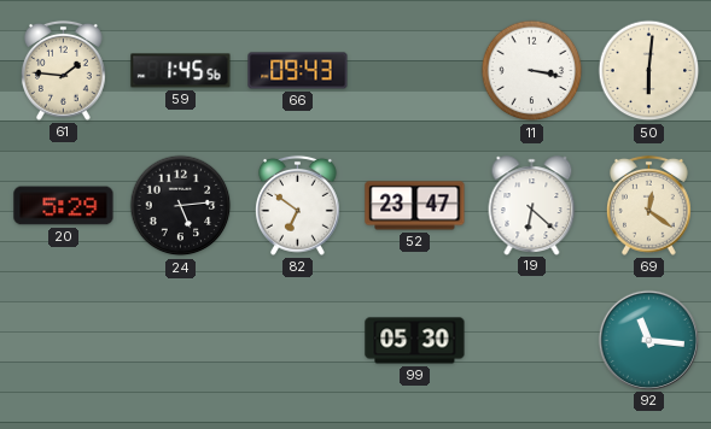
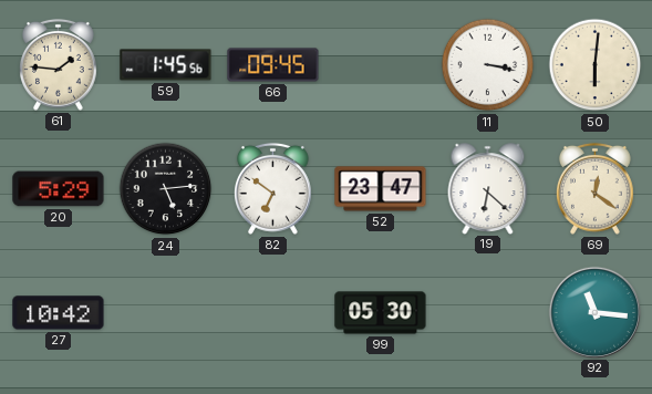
66: 09:43 -> 09:45
27: none -> 10:42
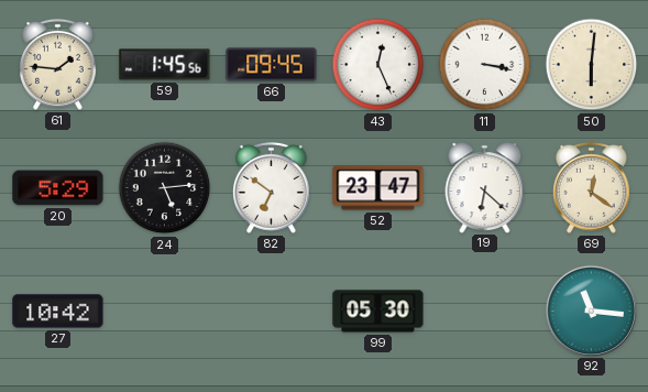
43: none -> 12:26
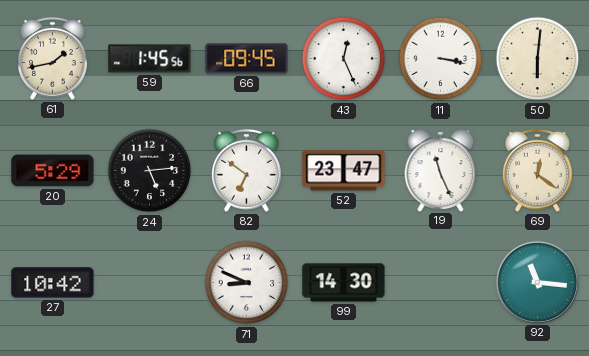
61: 1:46 -> 1:43
19: 6:22 -> 11:26
71: none -> 8:49
99: 05:30 -> 14:30
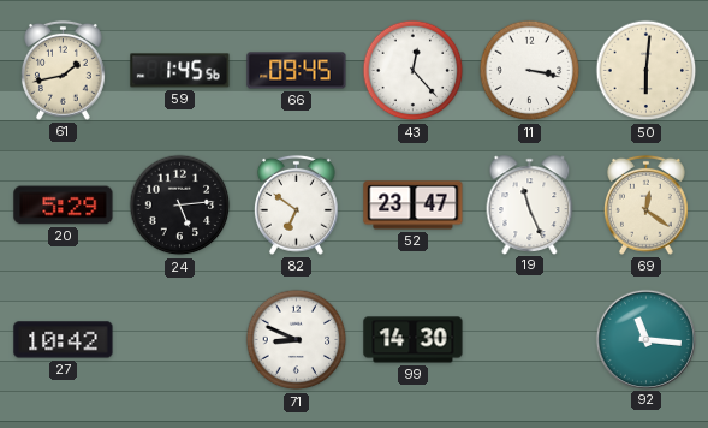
43: 12:26 -> 12:23
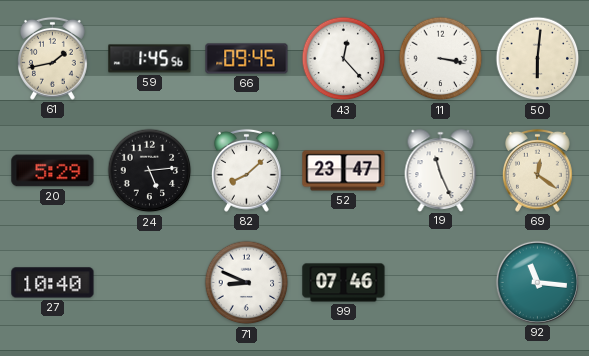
82: 6:51 -> 8:08
27: 10:42 -> 10:40
99: 14:30 -> 07:46
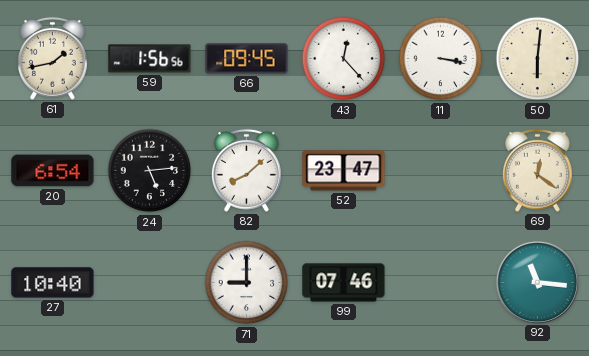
59: 1:45 -> 1:56
20: 5:29 -> 6:54
19: 11:26 -> none
71: 8:49 -> 9:00
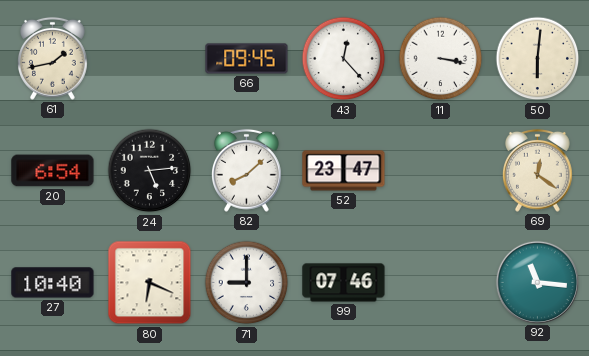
59: 1:56 -> none
80: none -> 6:19
